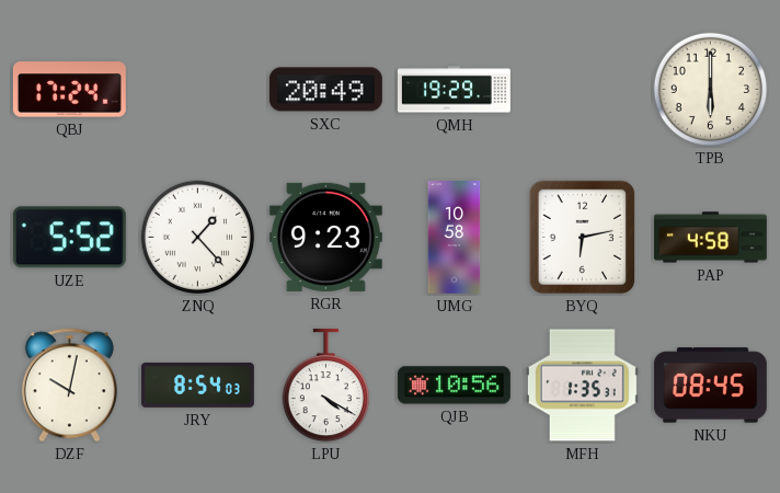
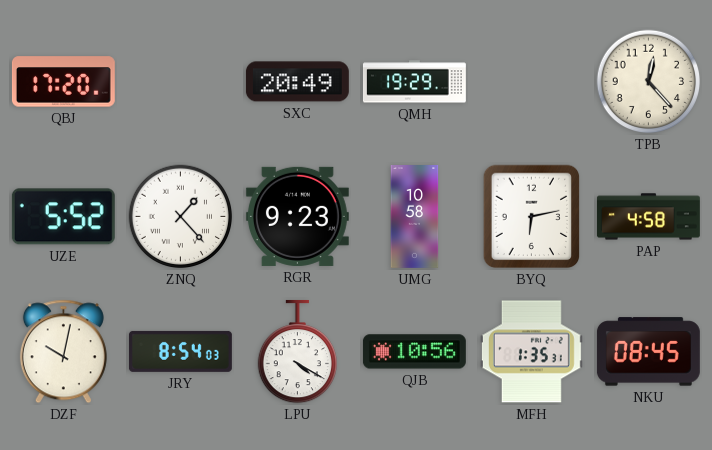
QBJ: 17:24 -> 17:20
TPB: 6:00 -> 12:23
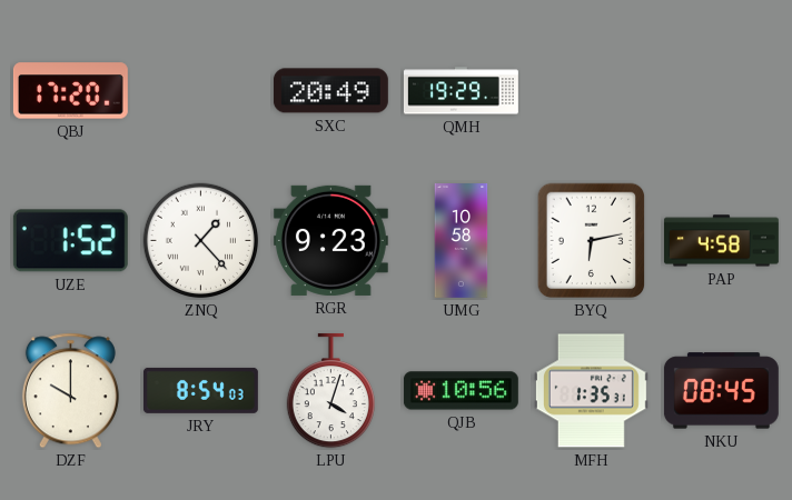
TPB: 12:23 -> none
UZE: 5:52 -> 1:52
DZF: 10:02 -> 10:00
LPU: 4:20 -> 4:03
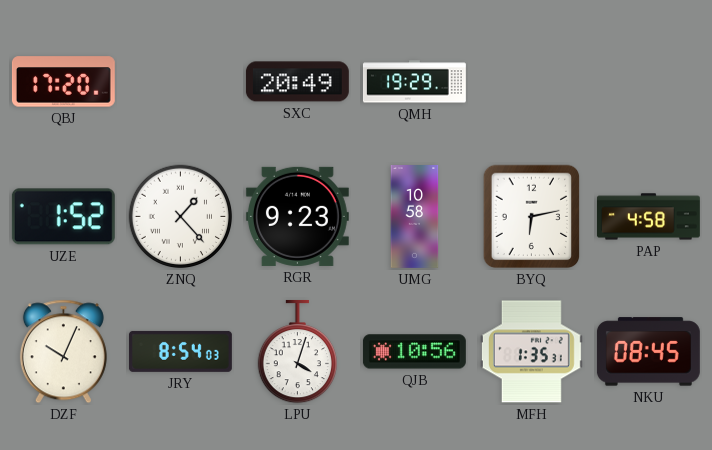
DZF: 10:00 -> 10:04
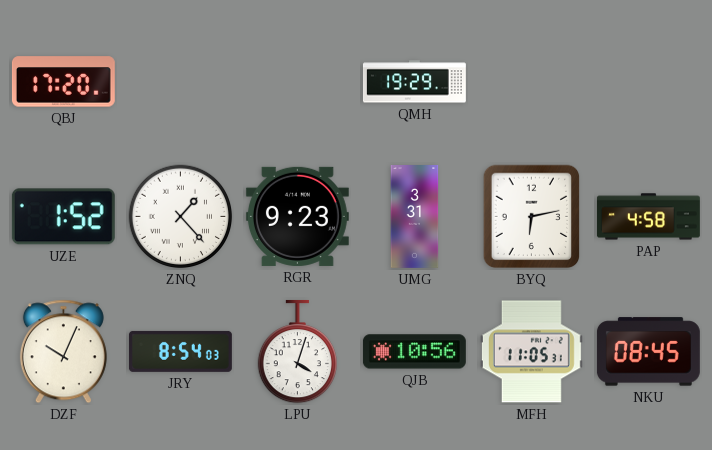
SXC: 20:49 -> none
UMG: 10:58 -> 3:31
MFH: 1:35 -> 11:05
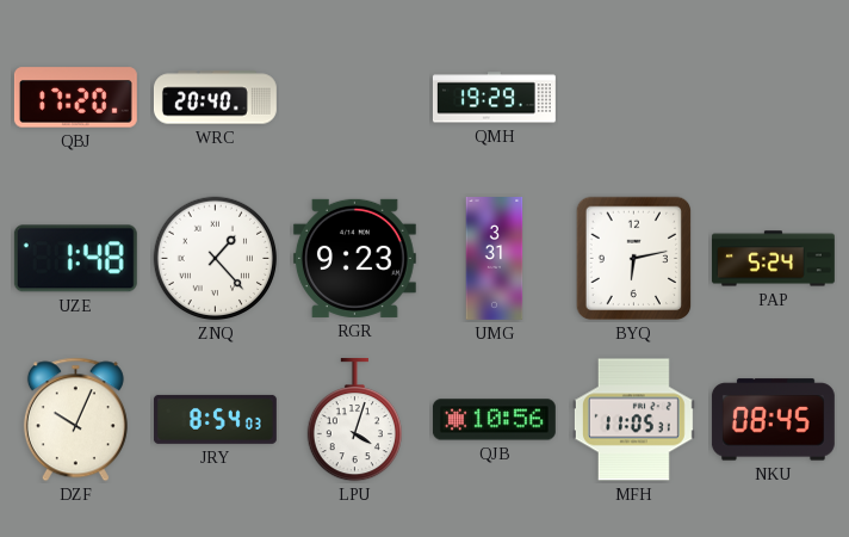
WRC: none -> 20:40
UZE: 1:52 -> 1:48
PAP: 4:58 -> 5:24
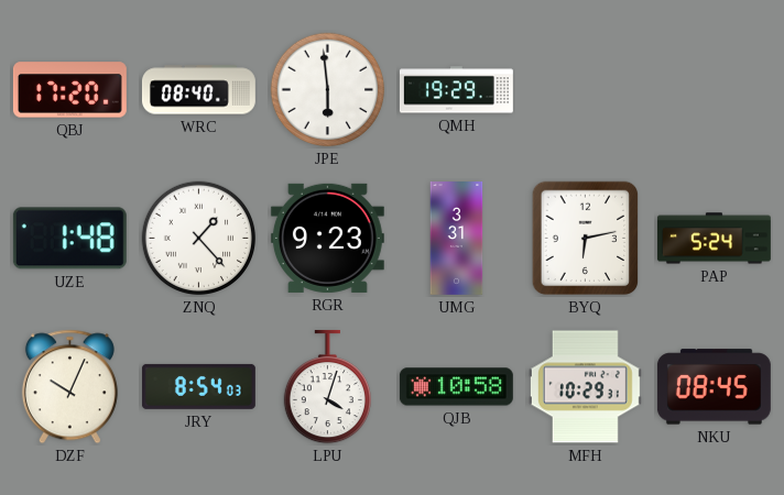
WRC: 20:40 -> 08:40
JPE: none -> 5:59
QJB: 10:56 -> 10:58
MFH: 11:05 -> 10:29
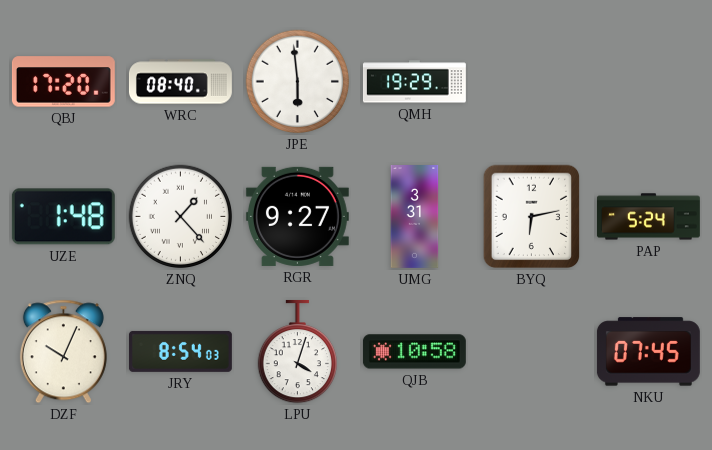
RGR: 9:23 -> 9:27
MFH: 10:29 -> none
NKU: 08:45 -> 07:45
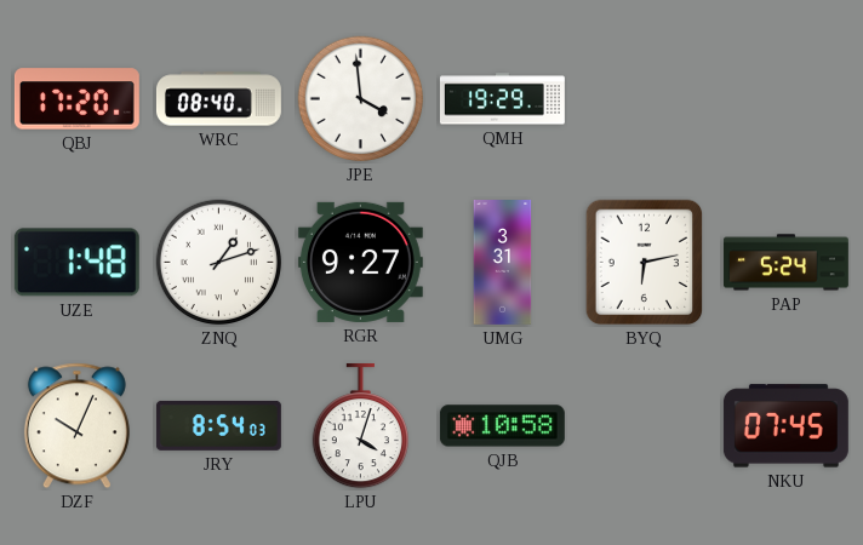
JPE: 5:59 -> 3:59
ZNQ: 1:23 -> 1:12
